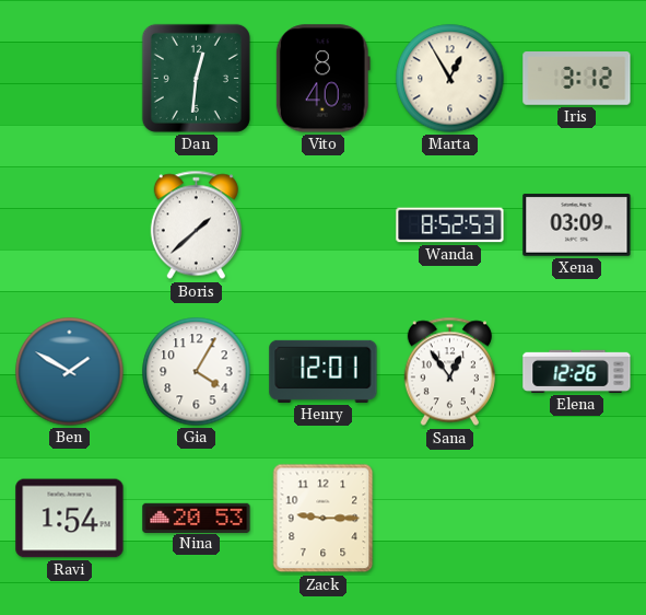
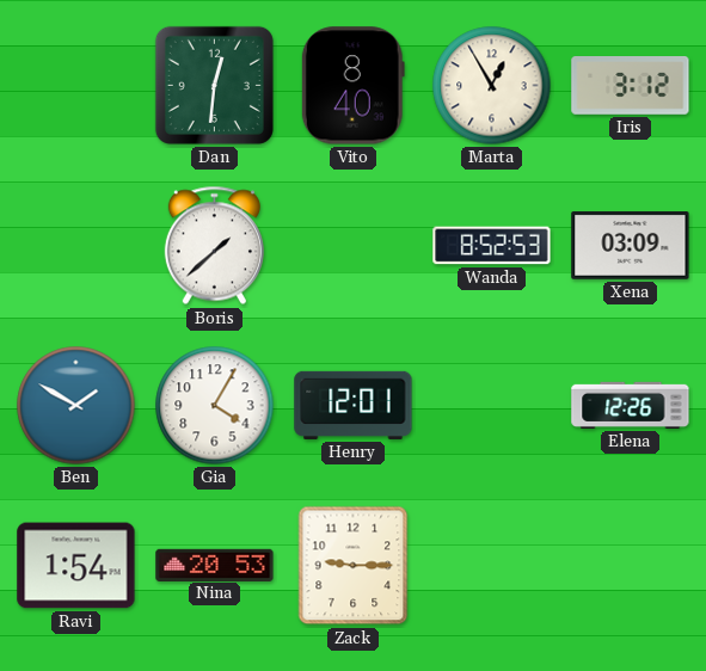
Sana: 12:54 -> none
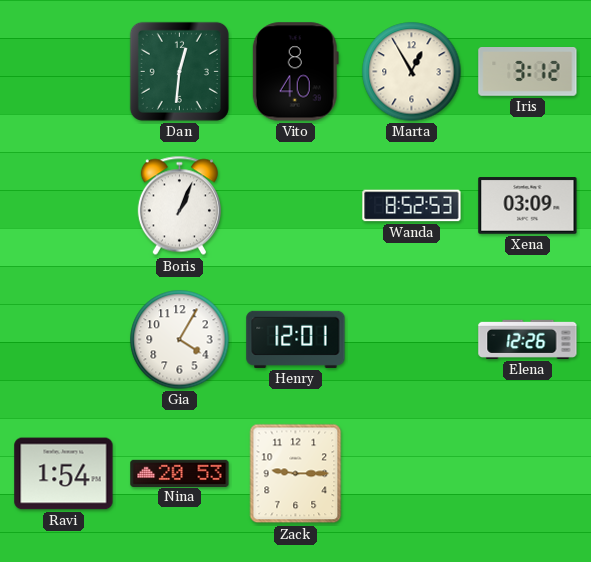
Boris: 1:38 -> 1:04
Ben: 1:50 -> none
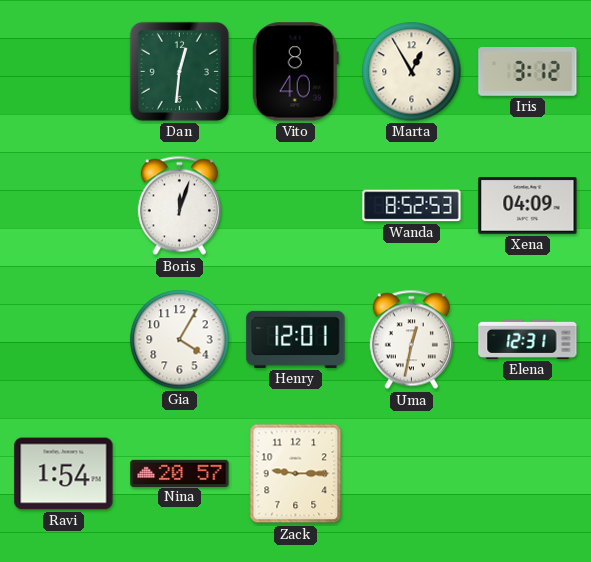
Boris: 1:04 -> 12:03
Xena: 03:09 -> 04:09
Uma: none -> 12:32
Elena: 12:26 -> 12:31
Nina: 20:53 -> 20:57
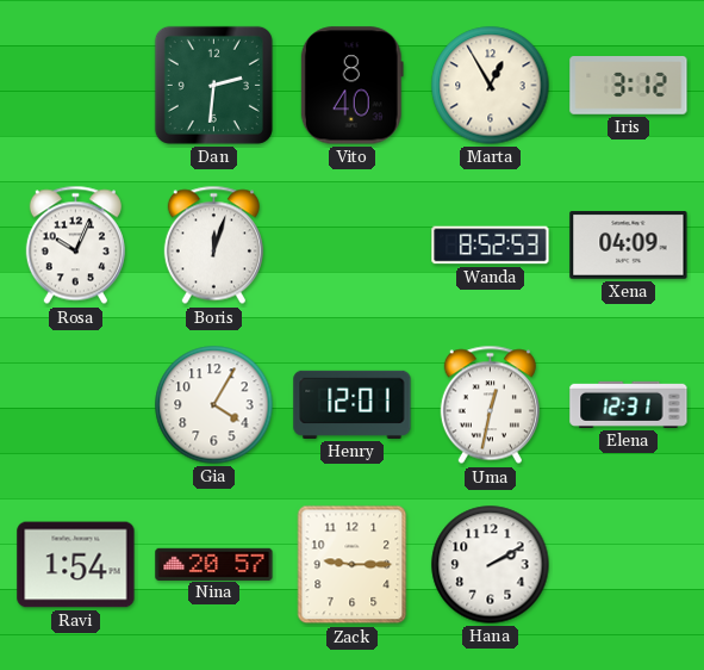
Dan: 12:31 -> 2:31
Rosa: none -> 10:04
Hana: none -> 2:10
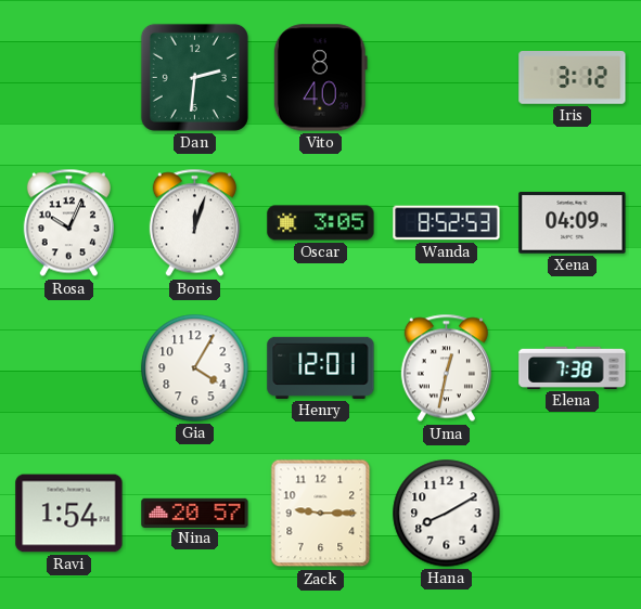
Marta: 12:55 -> none
Oscar: none -> 3:05
Elena: 12:31 -> 7:38
Hana: 2:10 -> 8:10
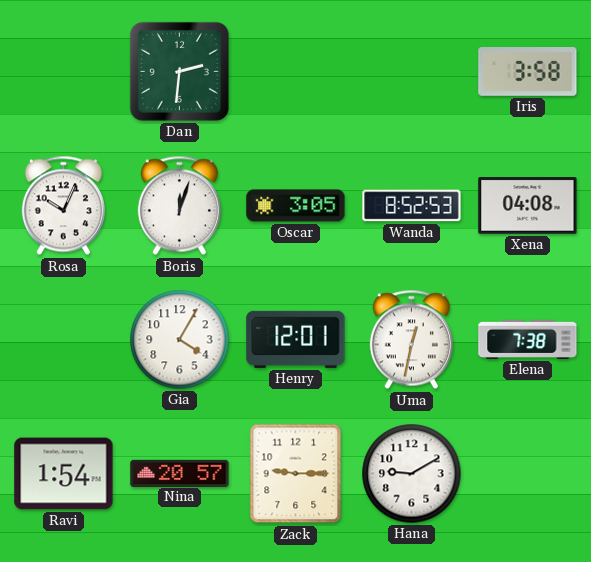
Vito: 8:40 -> none
Iris: 3:12 -> 3:58
Xena: 04:09 -> 04:08
Hana: 8:10 -> 9:10
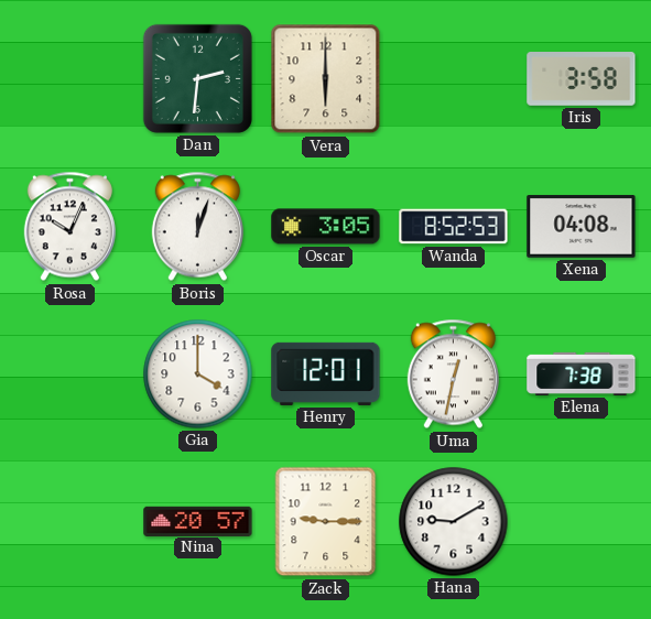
Vera: none -> 6:00
Gia: 4:05 -> 4:00
Ravi: 1:54 -> none
